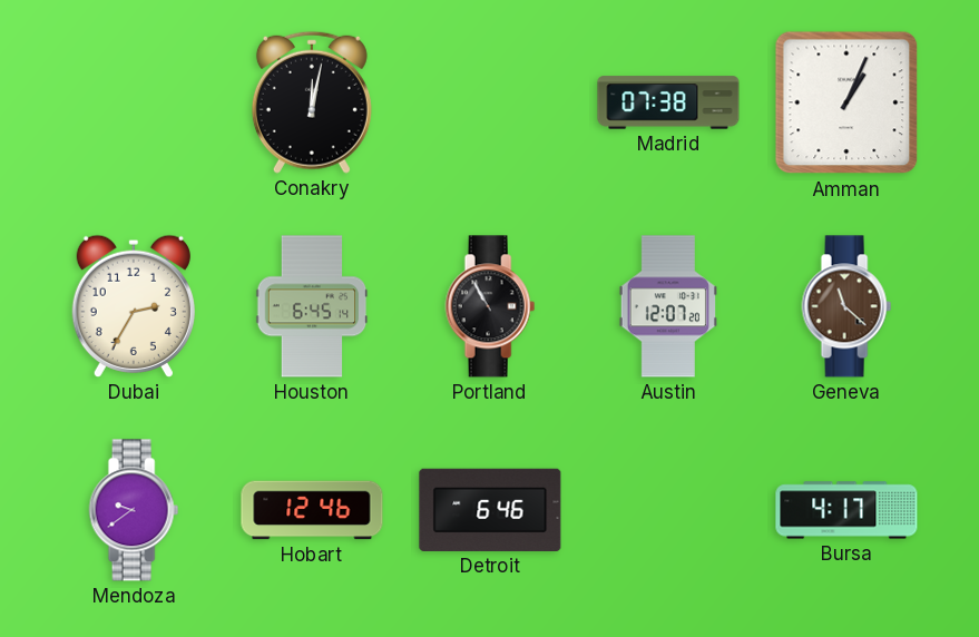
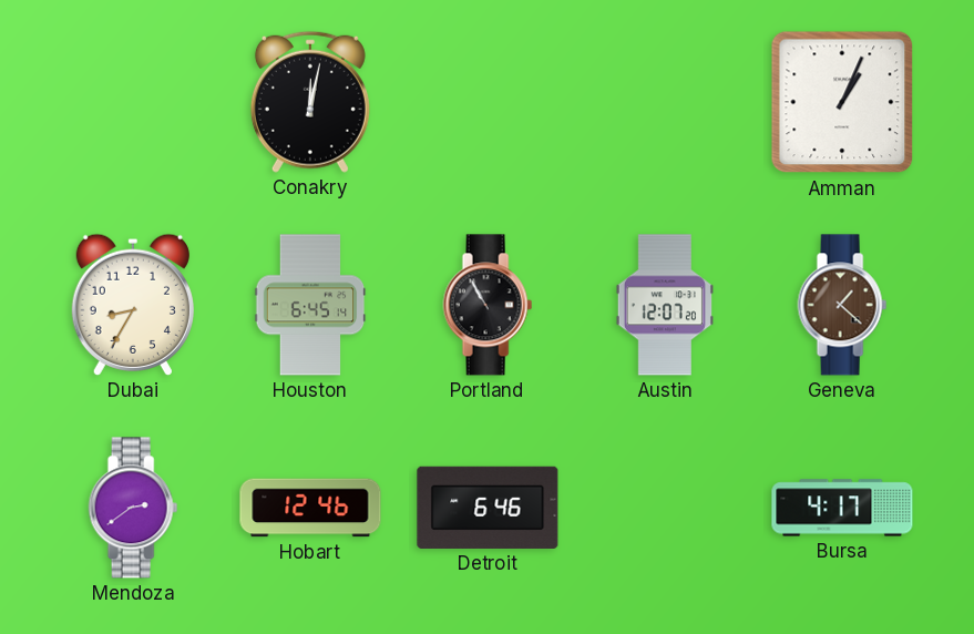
Madrid: 07:38 -> none
Dubai: 2:35 -> 8:35
Geneva: 11:22 -> 1:22
Mendoza: 9:39 -> 2:39
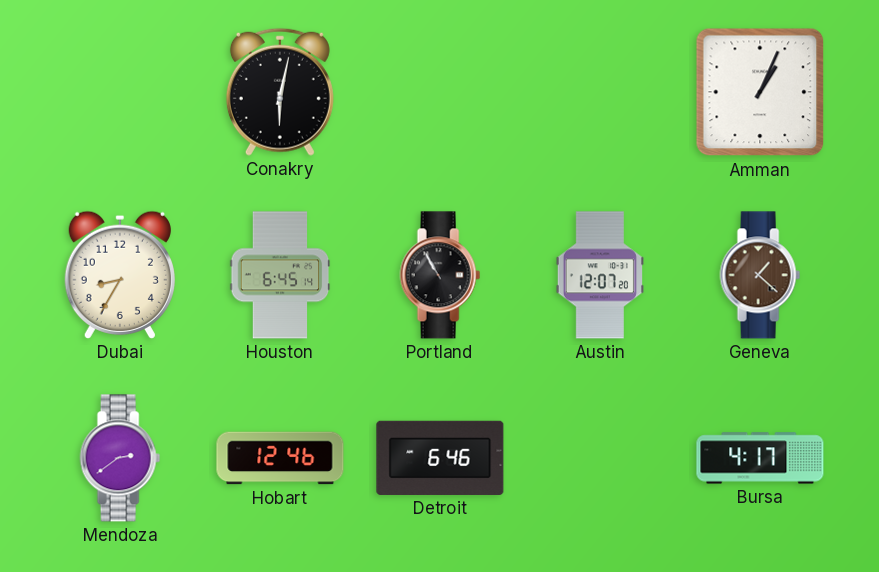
Conakry: 12:02 -> 6:02
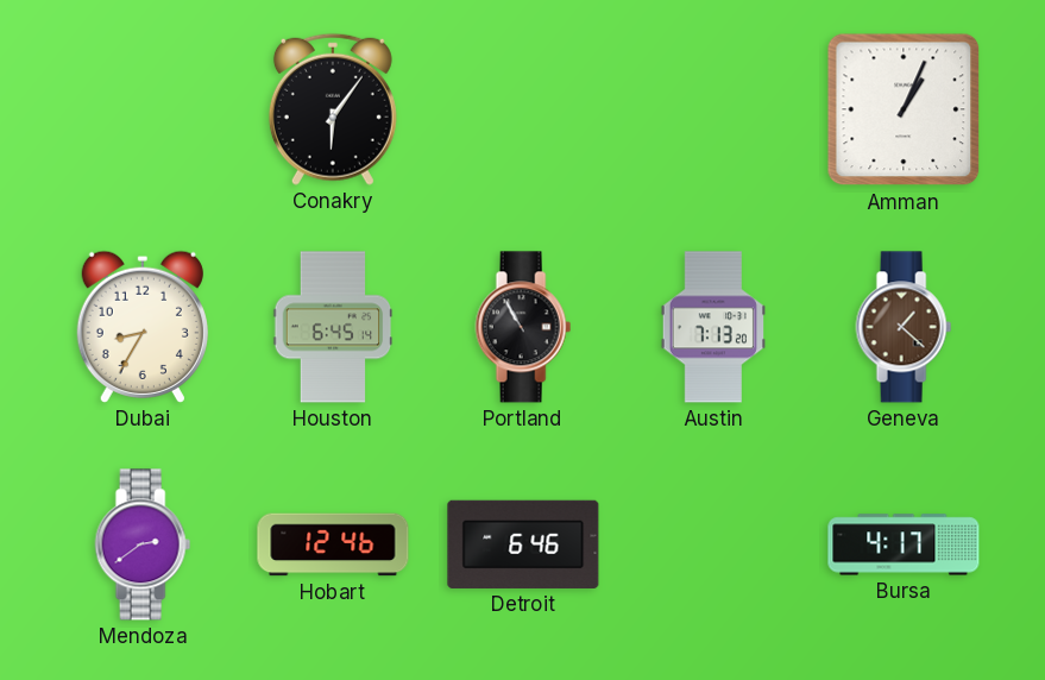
Conakry: 6:02 -> 6:06
Austin: 12:07 -> 7:13
